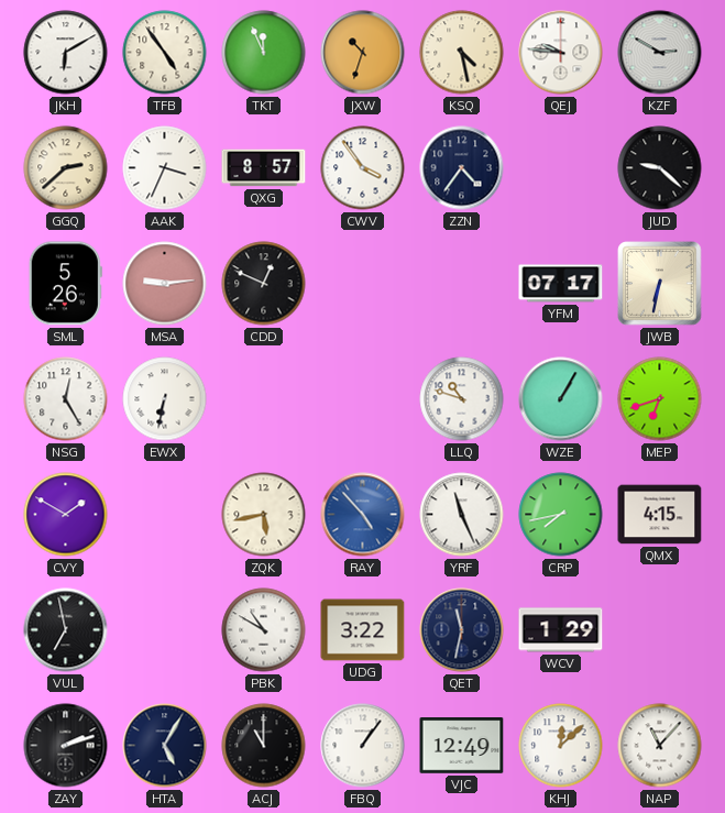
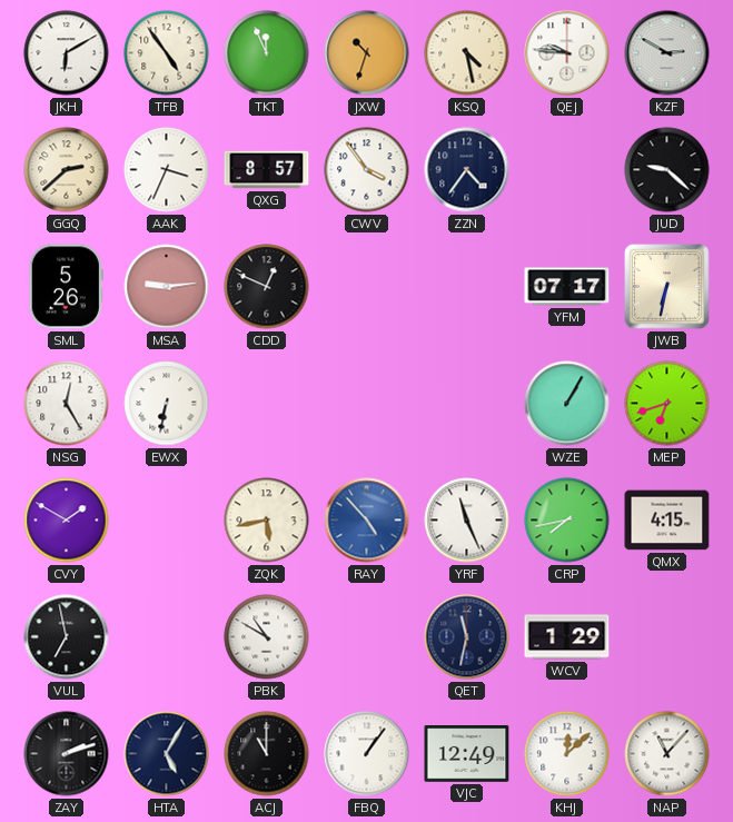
LLQ: 10:48 -> none
UDG: 3:22 -> none
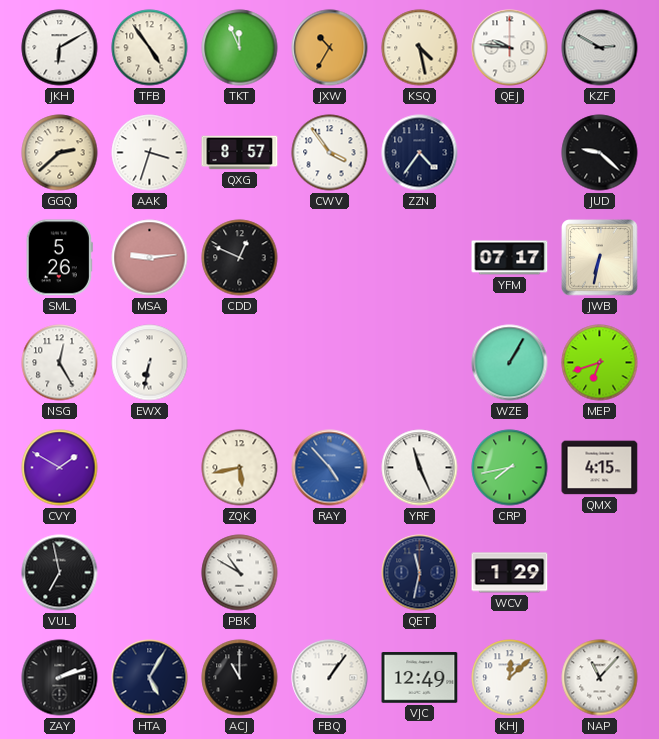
JXW: 10:33 -> 10:35
AAK: 3:34 -> 3:33
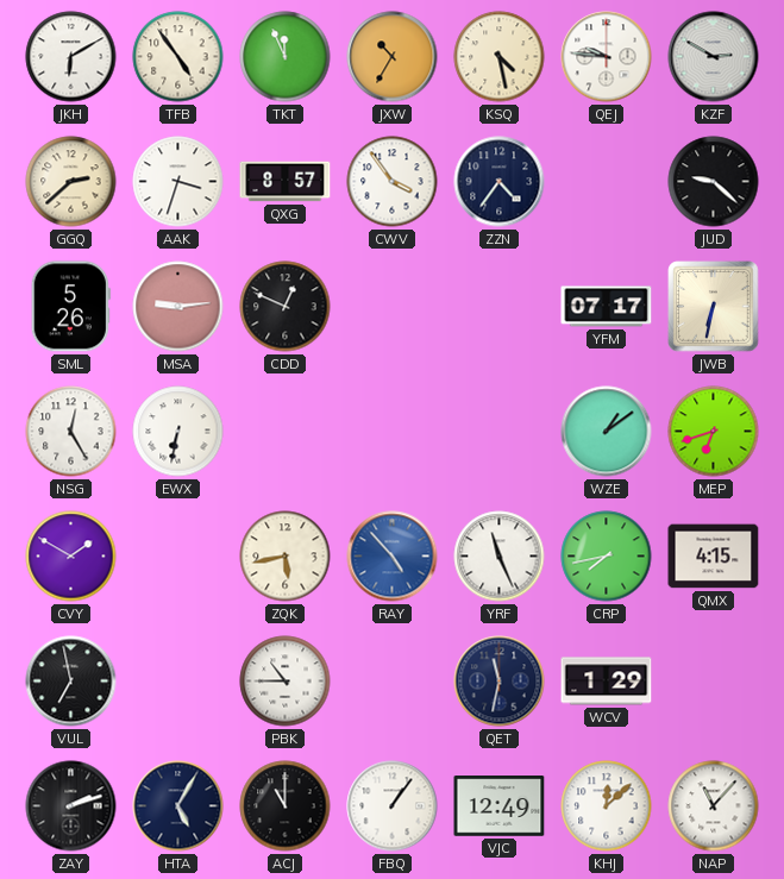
WZE: 1:05 -> 1:09
PBK: 10:50 -> 10:45
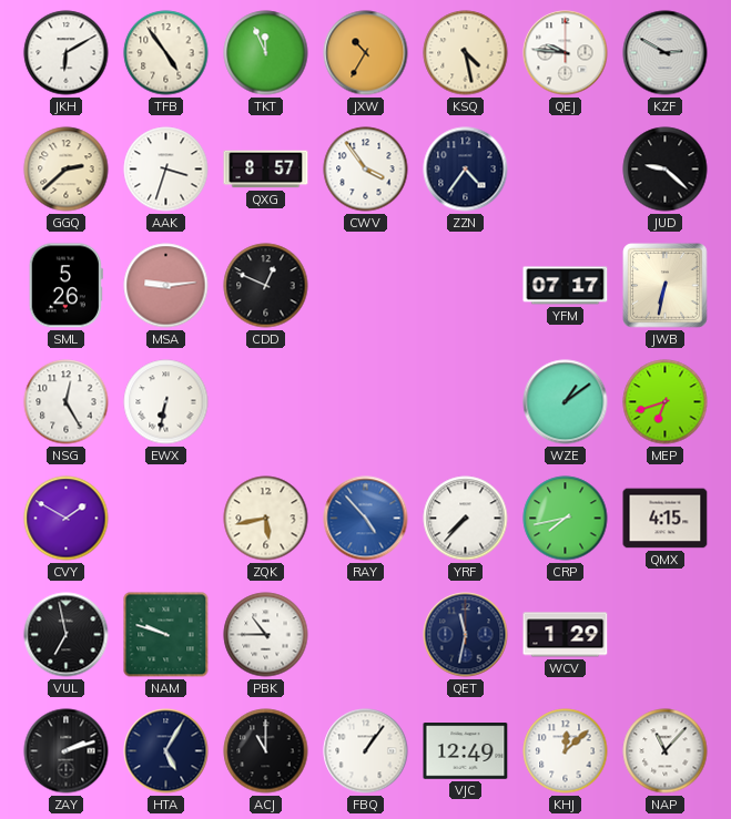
YRF: 11:26 -> 7:37
NAM: none -> 9:48
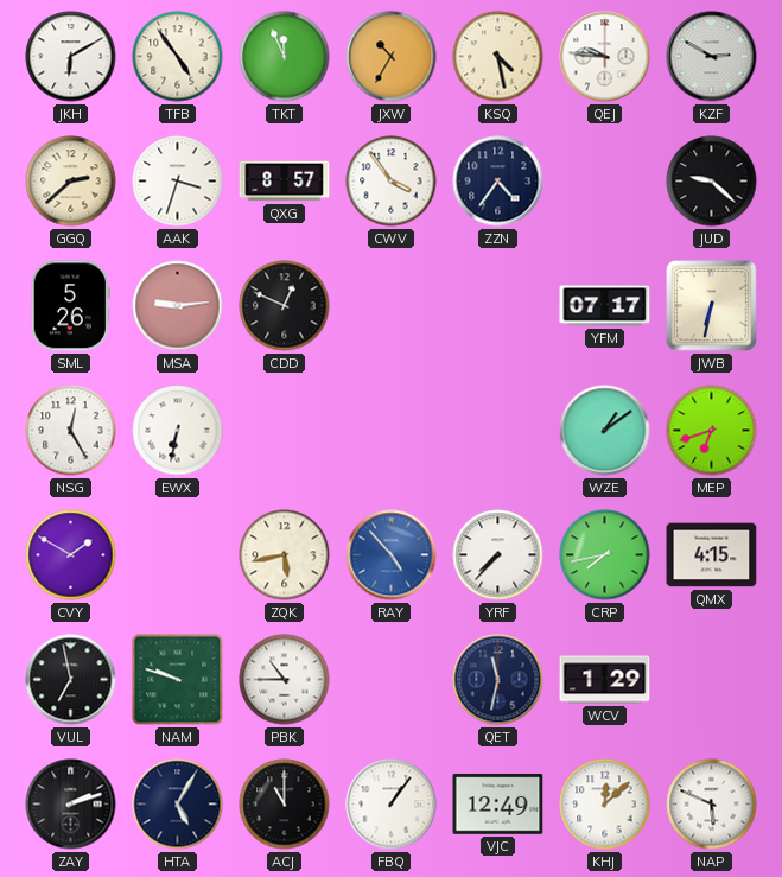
NAP: 11:07 -> 5:49
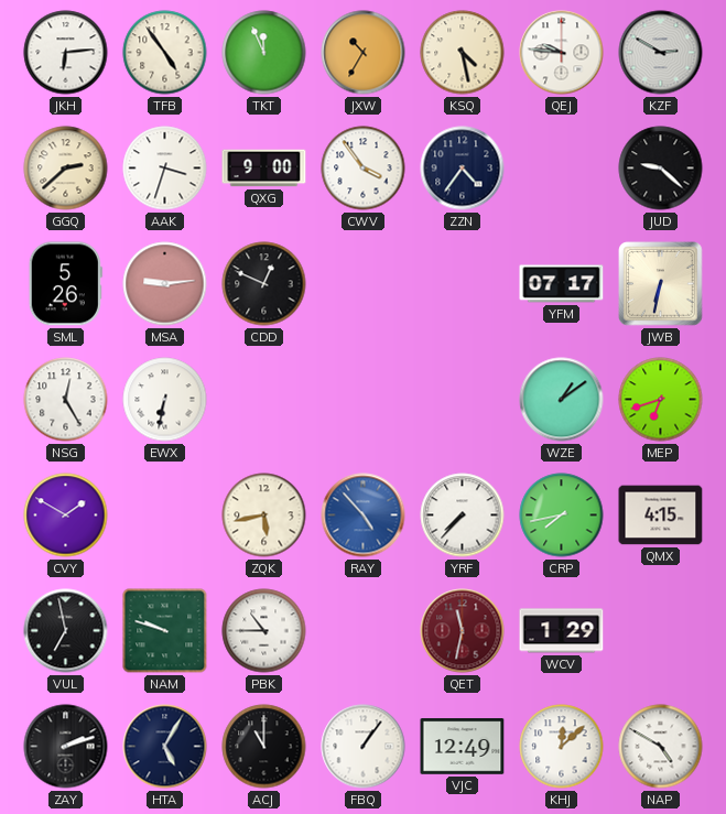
JKH: 6:10 -> 6:14
QXG: 8:57 -> 9:00
QET dial: navy -> burgundy
NAP: 5:49 -> 4:50
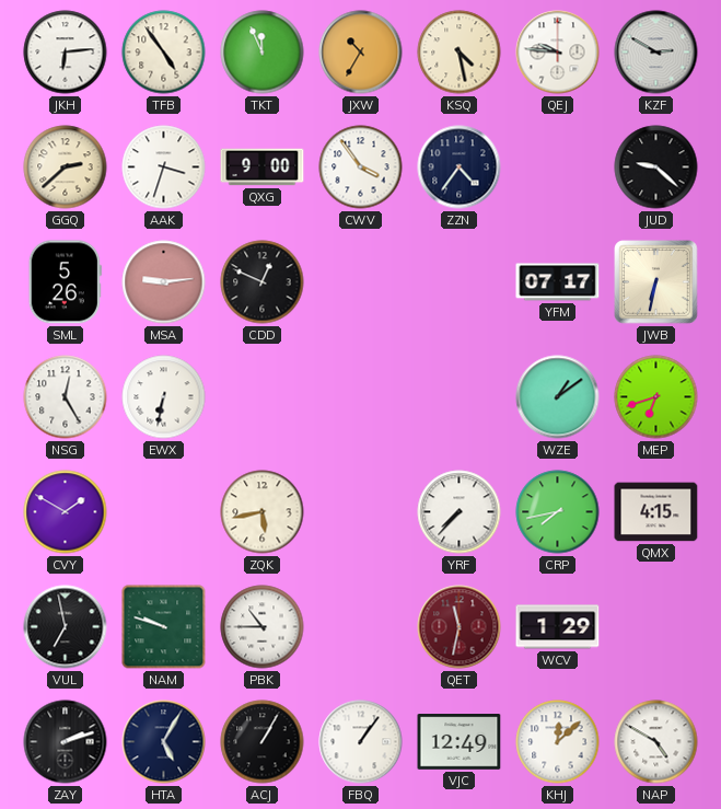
RAY: 4:53 -> none
ACJ: 11:00 -> 1:05
